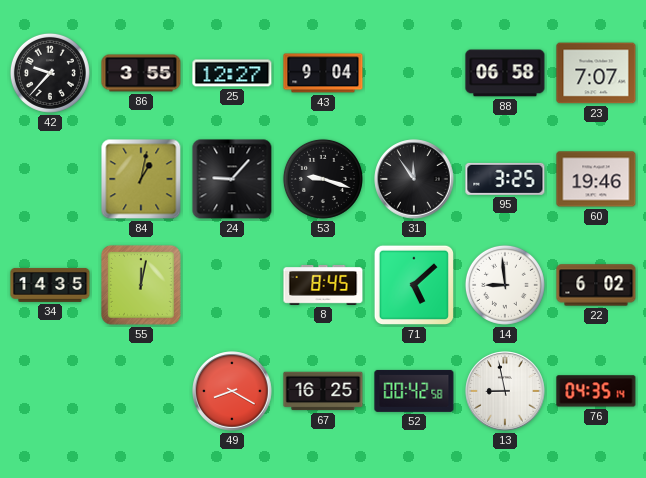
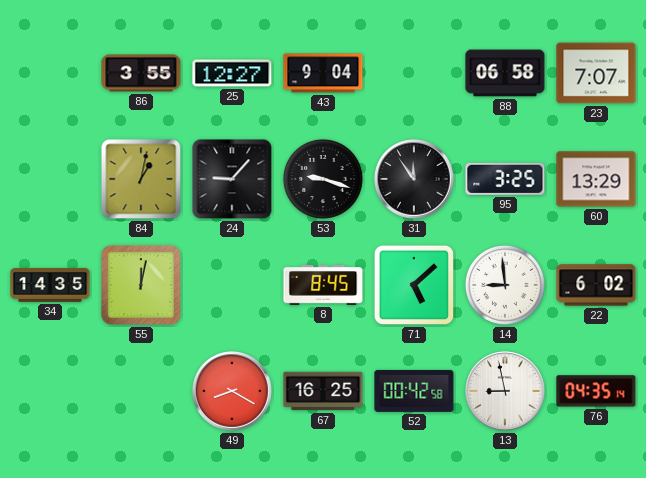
42: 9:37 -> none
60: 19:46 -> 13:29
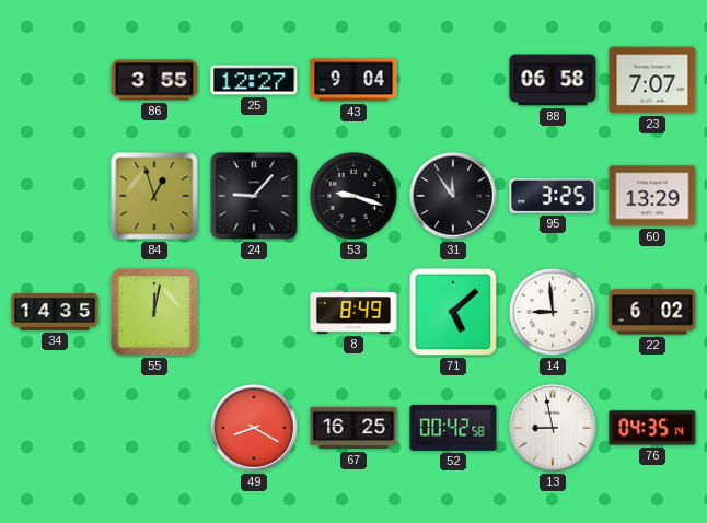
84: 1:02 -> 12:57
8: 8:45 -> 8:49
